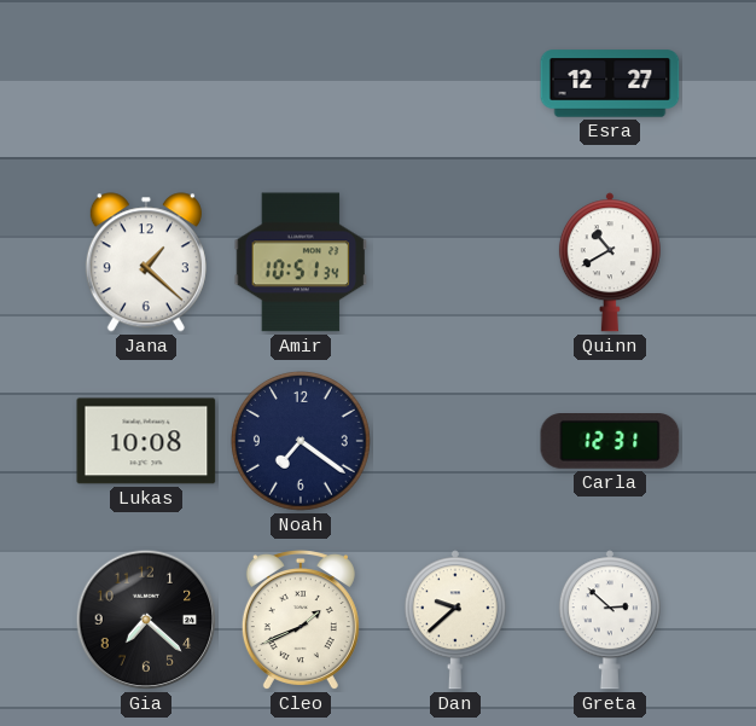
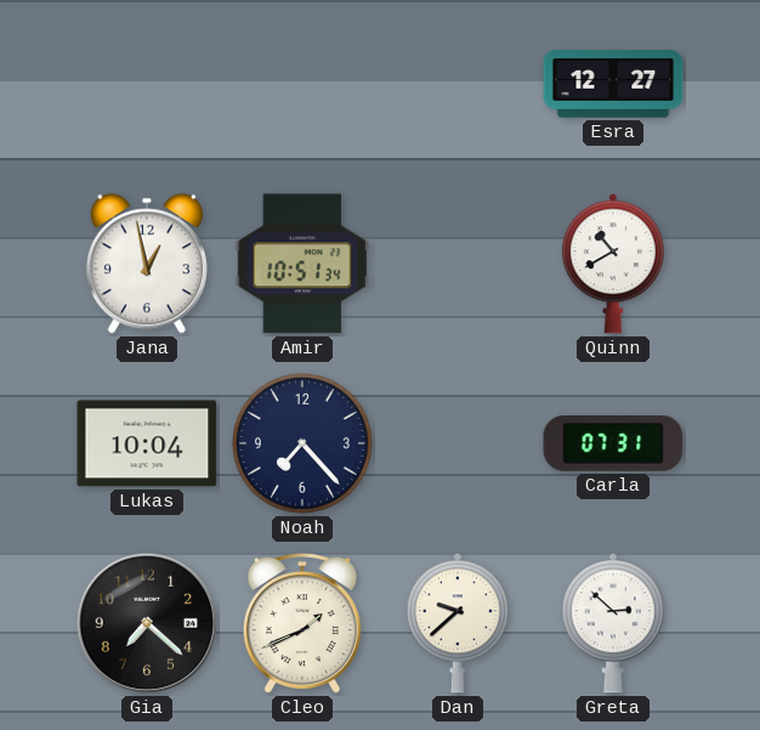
Jana: 1:22 -> 12:58
Lukas: 10:08 -> 10:04
Noah: 7:21 -> 7:23
Carla: 12:31 -> 07:31
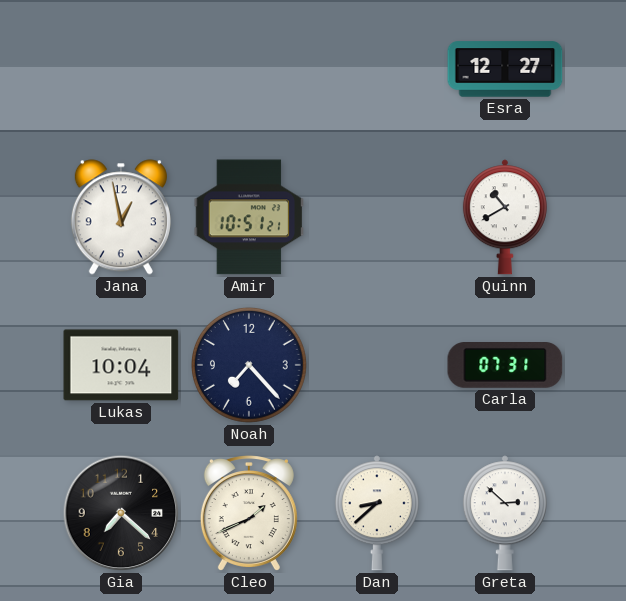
Amir: 10:51:34 -> 10:51:21
Dan: 9:38 -> 8:38
